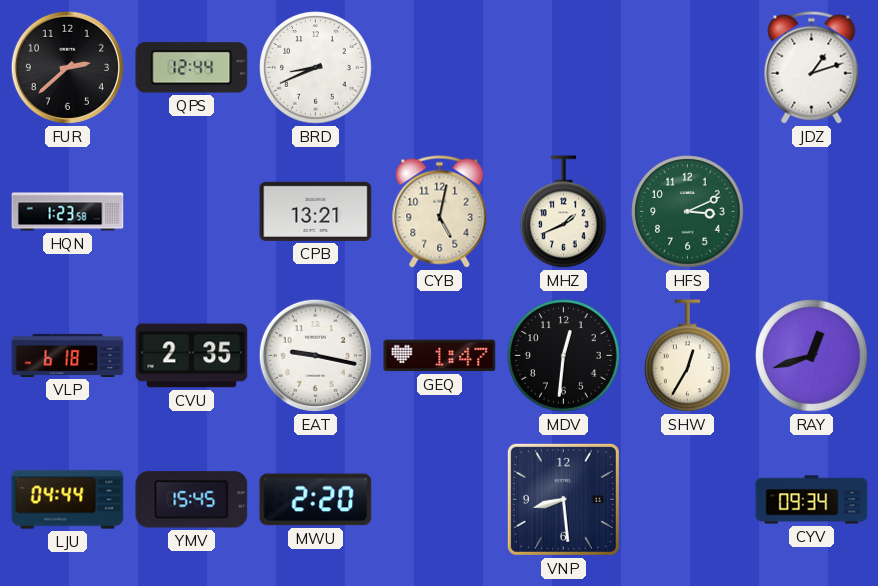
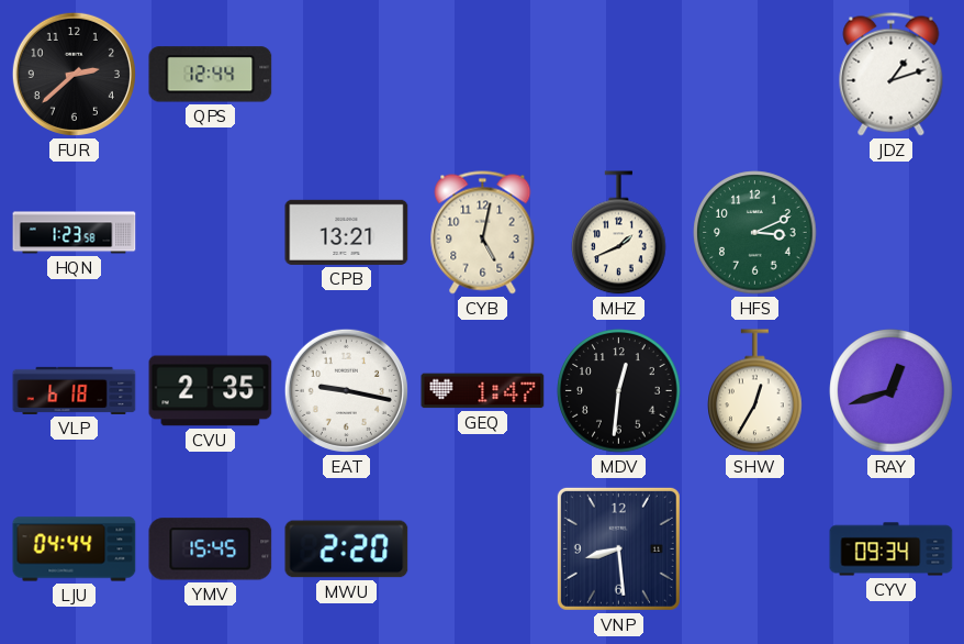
BRD: 8:41 -> none
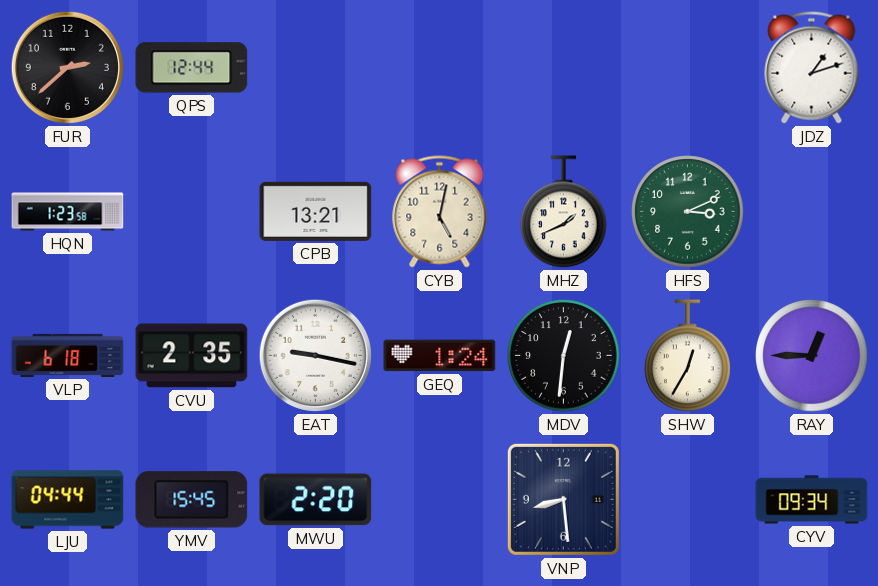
GEQ: 1:47 -> 1:24
RAY: 12:42 -> 12:45
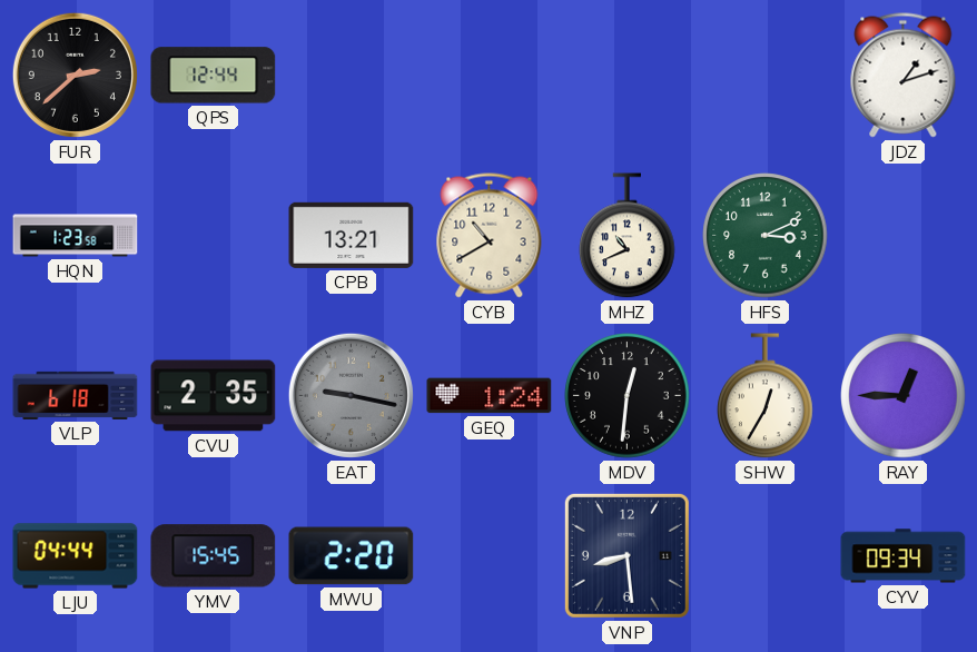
CYB: 5:02 -> 10:40
MHZ: 1:41 -> 10:41
EAT dial: white -> grey
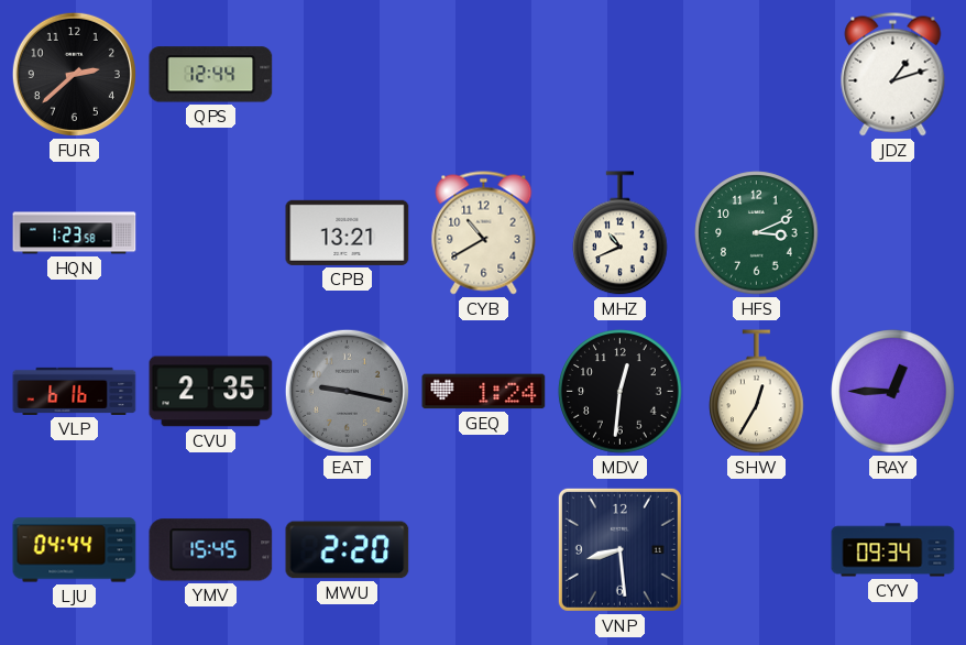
VLP: 6:18 -> 6:16
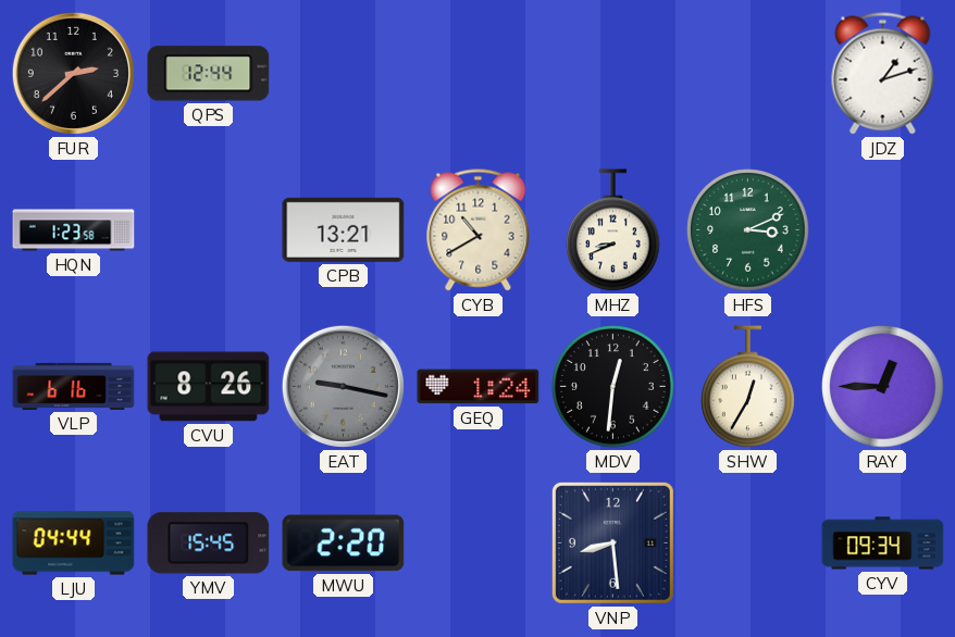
MHZ: 10:41 -> 8:41
CVU: 2:35 -> 8:26
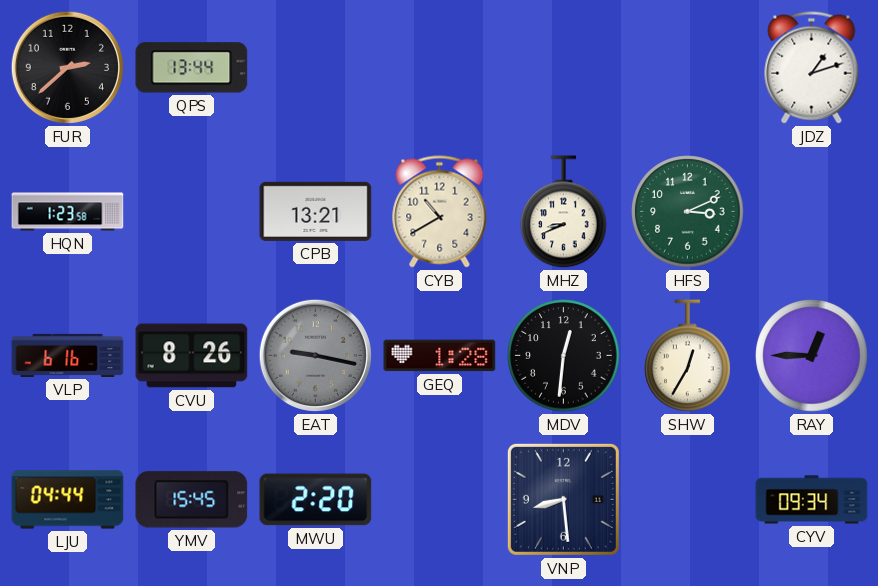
QPS: 12:44 -> 13:44
GEQ: 1:24 -> 1:28
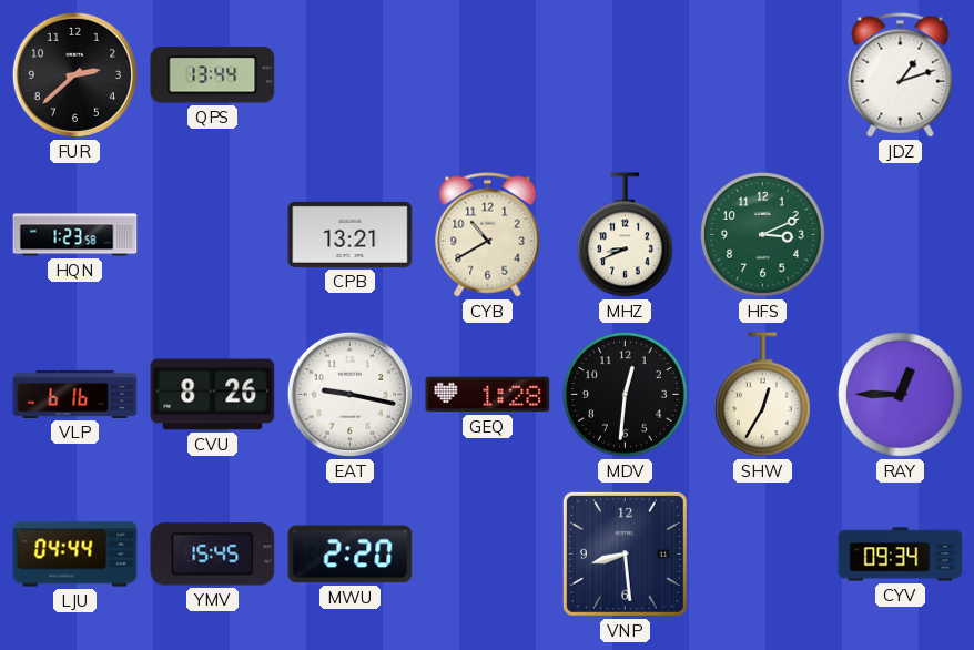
EAT dial: grey -> white
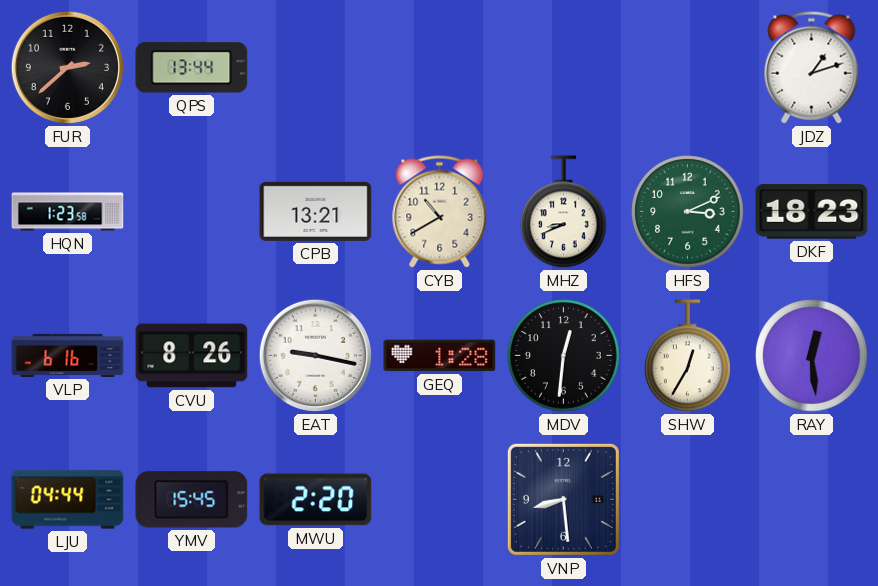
DKF: none -> 18:23
RAY: 12:45 -> 12:29
CYV: 09:34 -> none
